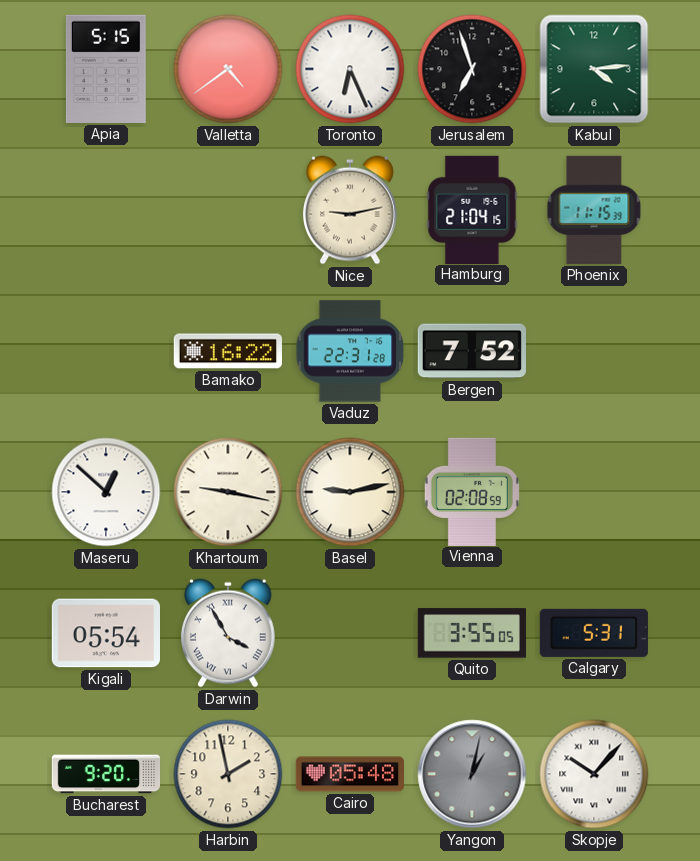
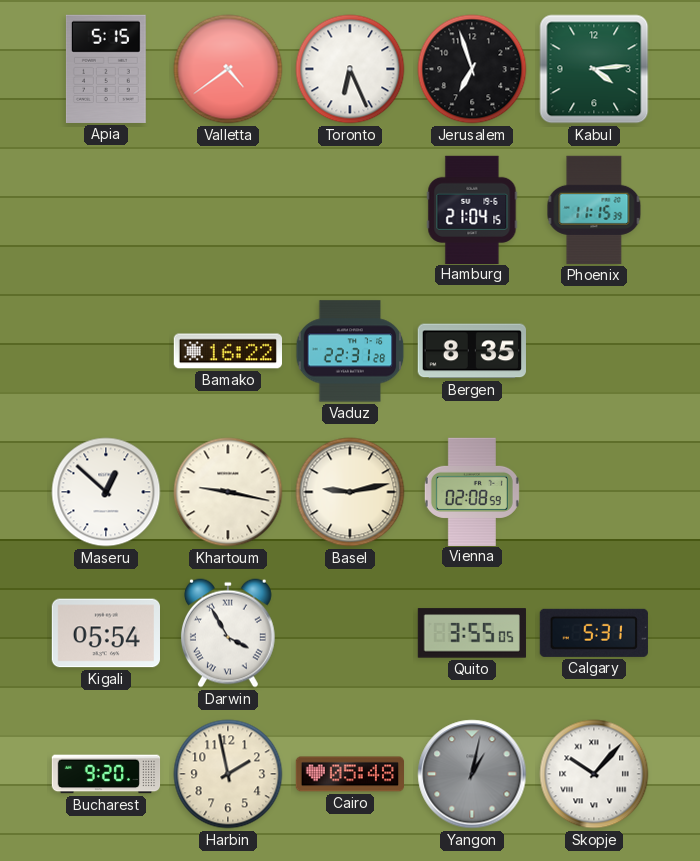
Nice: 9:13 -> none
Bergen: 7:52 -> 8:35
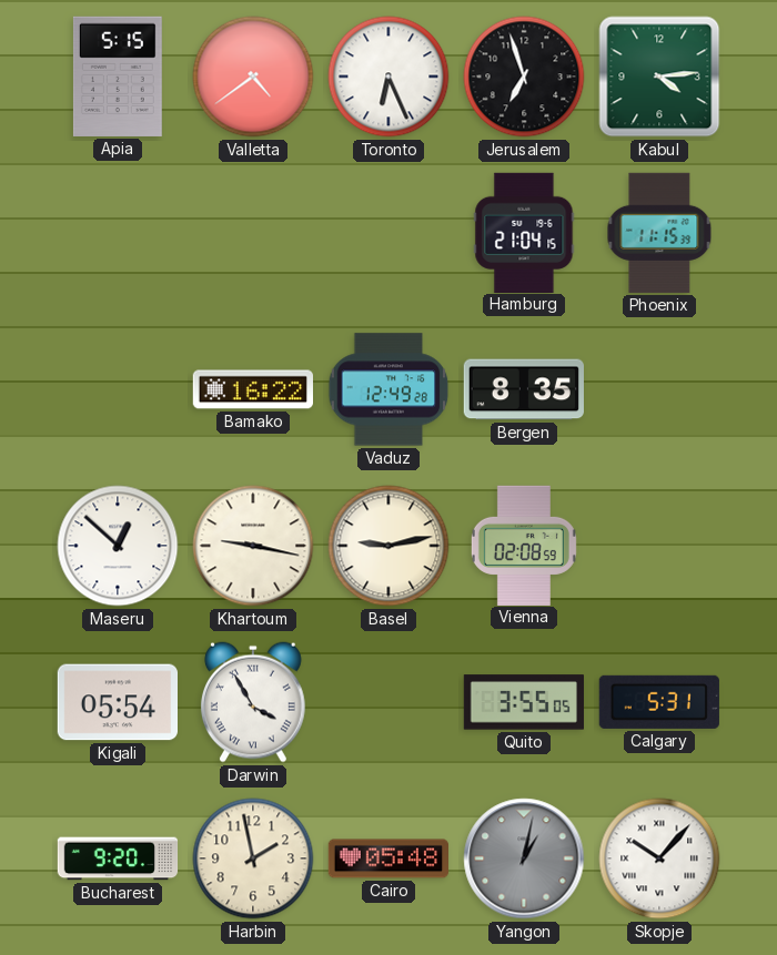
Vaduz: 22:31 -> 12:49
